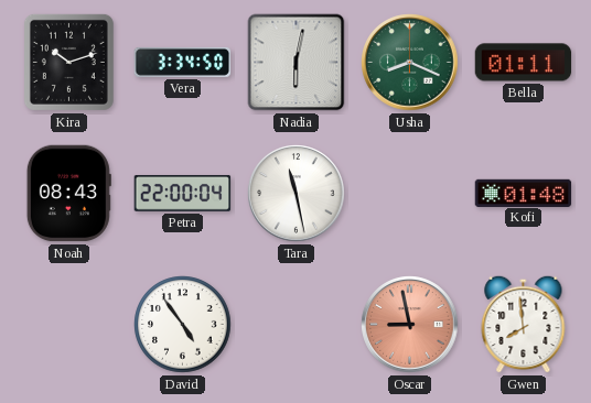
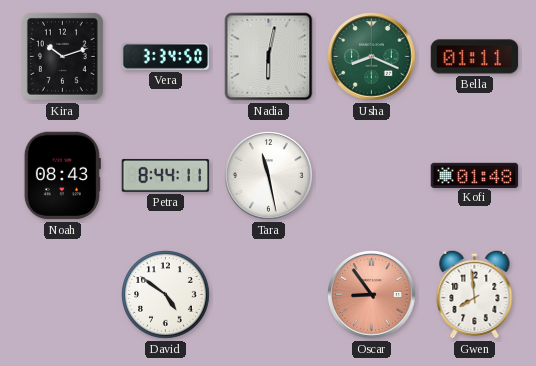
Petra: 22:00 -> 8:44
David: 4:54 -> 4:51
Oscar: 8:58 -> 8:54
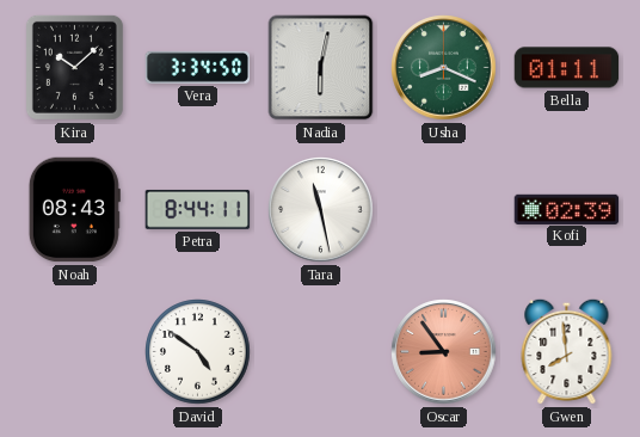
Kira: 10:12 -> 10:08
Kofi: 01:48 -> 02:39
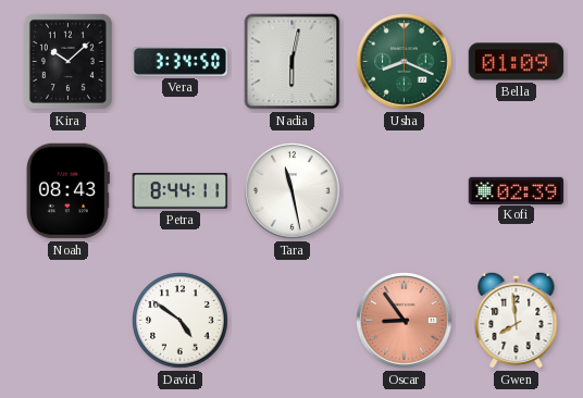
Bella: 01:11 -> 01:09
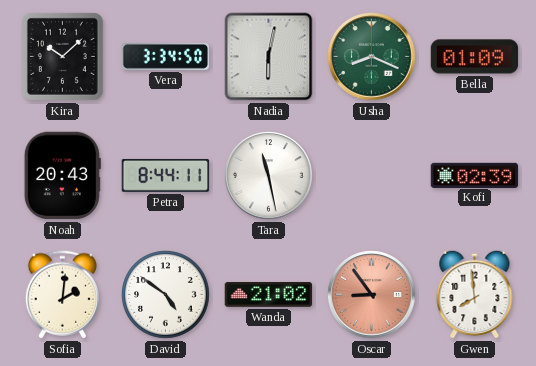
Noah: 08:43 -> 20:43
Sofia: none -> 2:01
Wanda: none -> 21:02
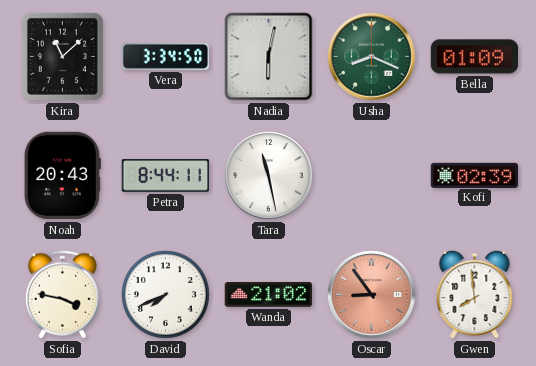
Kira: 10:08 -> 11:08
Sofia: 2:01 -> 3:47
David: 4:51 -> 7:41
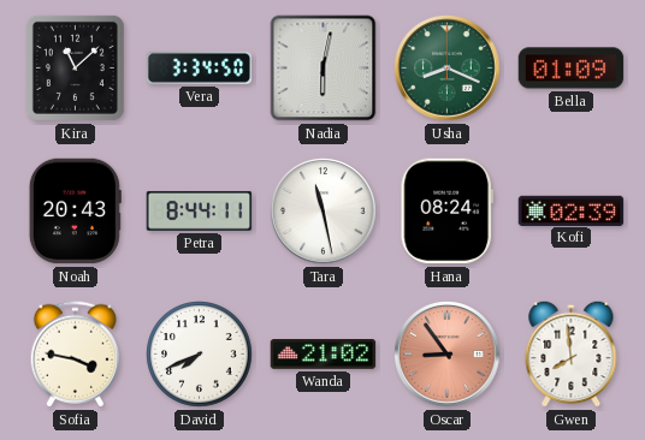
Hana: none -> 08:24
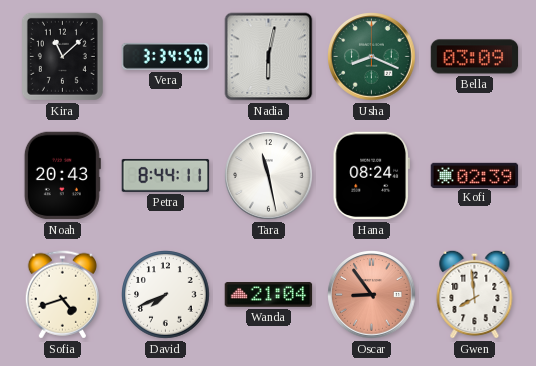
Bella: 01:09 -> 03:09
Sofia: 3:47 -> 4:42
Wanda: 21:02 -> 21:04
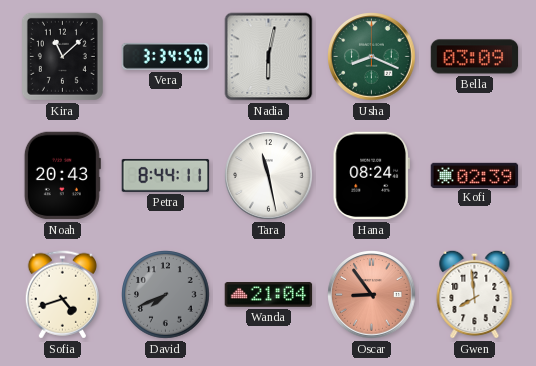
David dial: white -> grey
